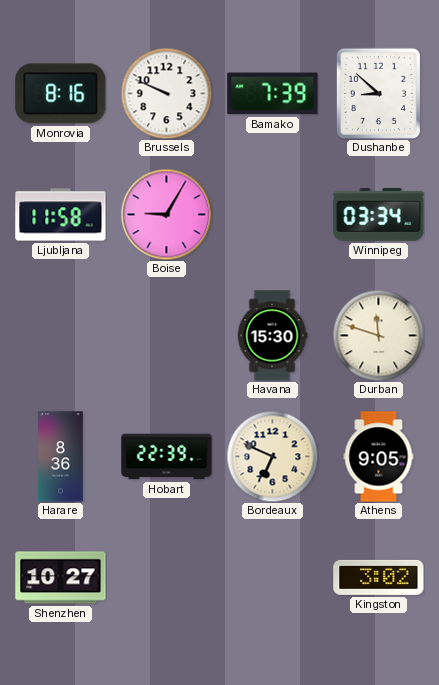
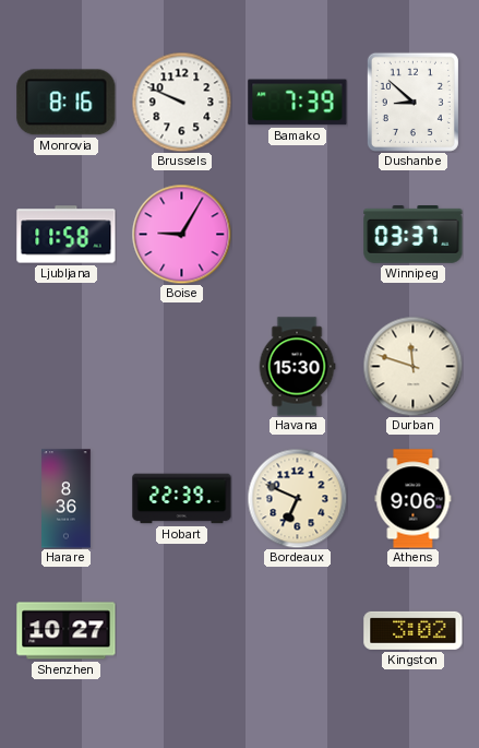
Winnipeg: 03:34 -> 03:37
Athens: 9:05 -> 9:06
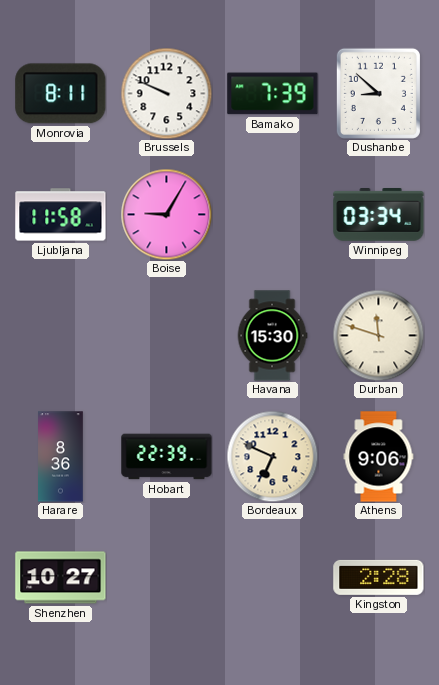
Monrovia: 8:16 -> 8:11
Winnipeg: 03:37 -> 03:34
Kingston: 3:02 -> 2:28
